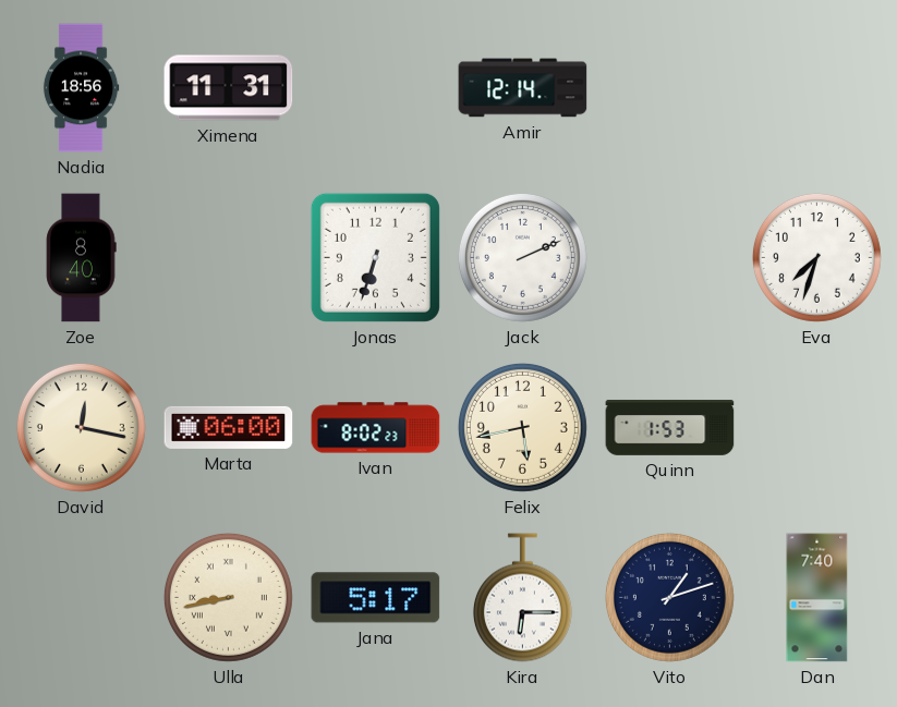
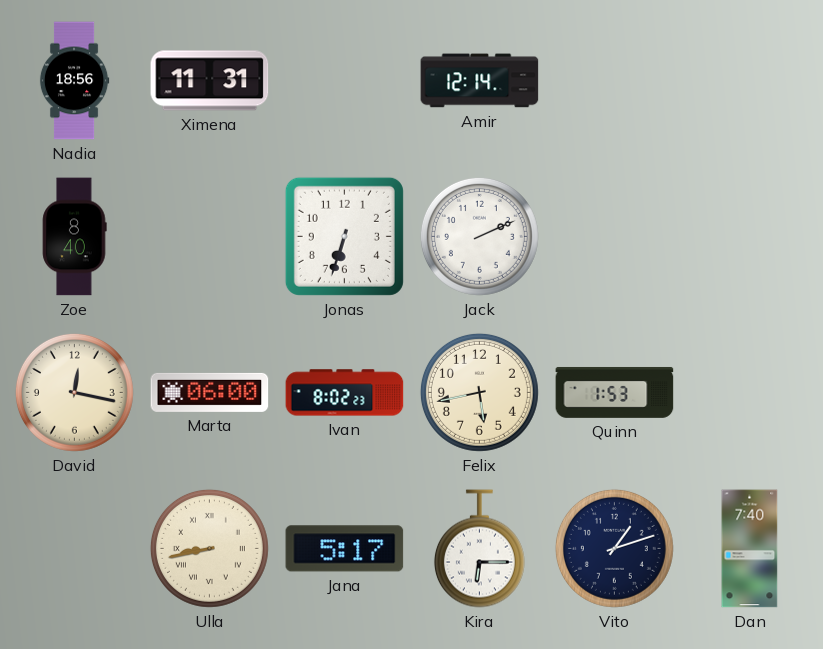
Eva: 7:33 -> none
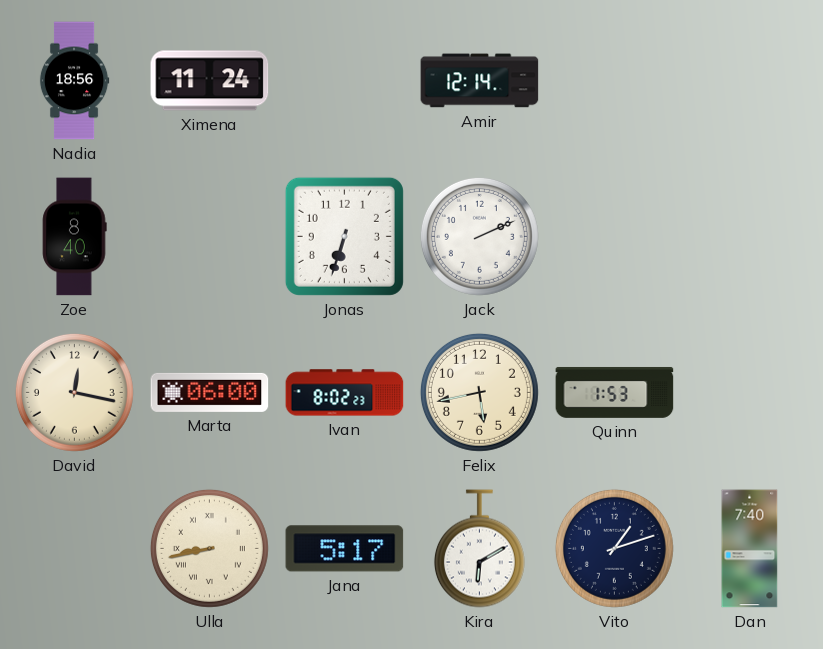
Ximena: 11:31 -> 11:24
Kira: 6:15 -> 6:10
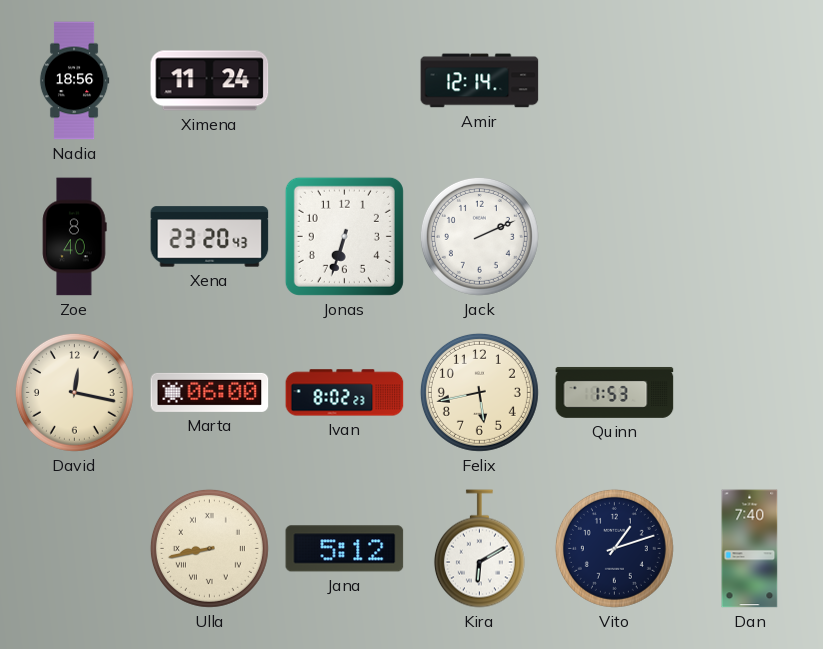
Xena: none -> 23:20
Jana: 5:17 -> 5:12
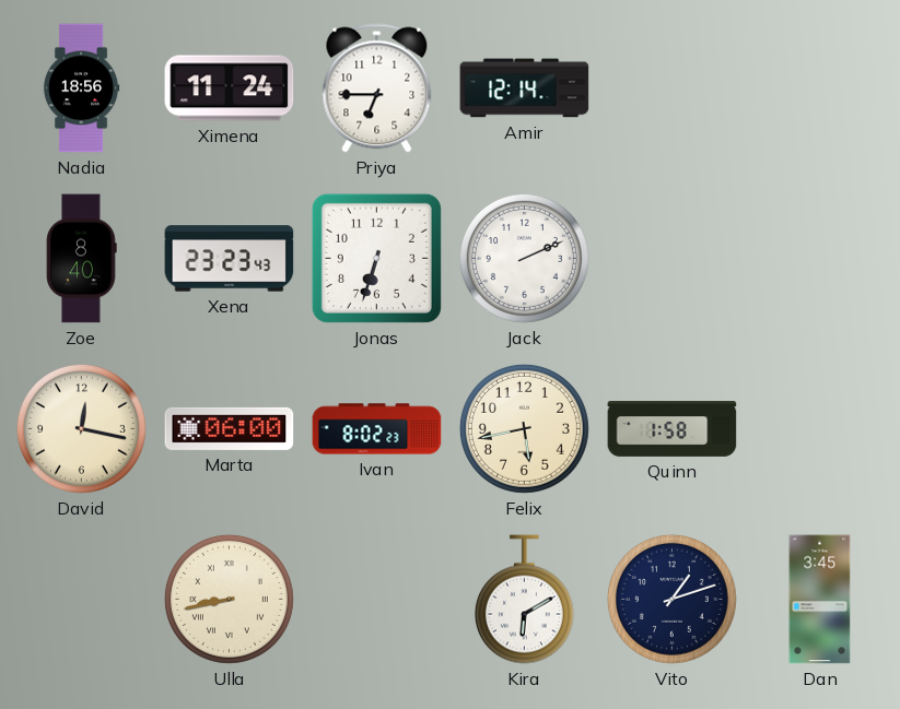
Priya: none -> 6:45
Xena: 23:20 -> 23:23
Quinn: 1:53 -> 1:58
Jana: 5:12 -> none
Dan: 7:40 -> 3:45
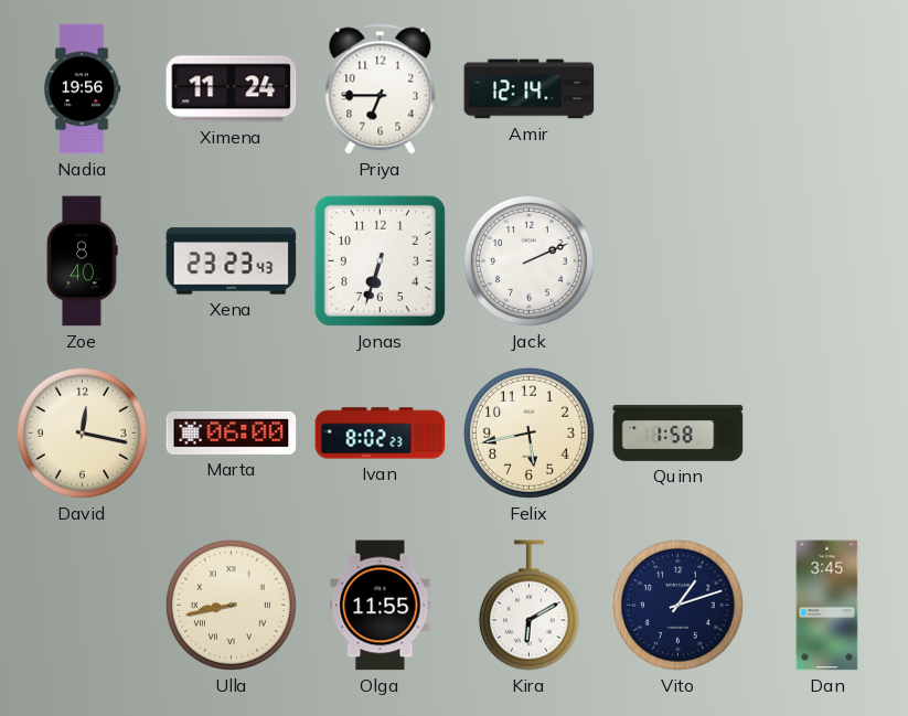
Nadia: 18:56 -> 19:56
Olga: none -> 11:55
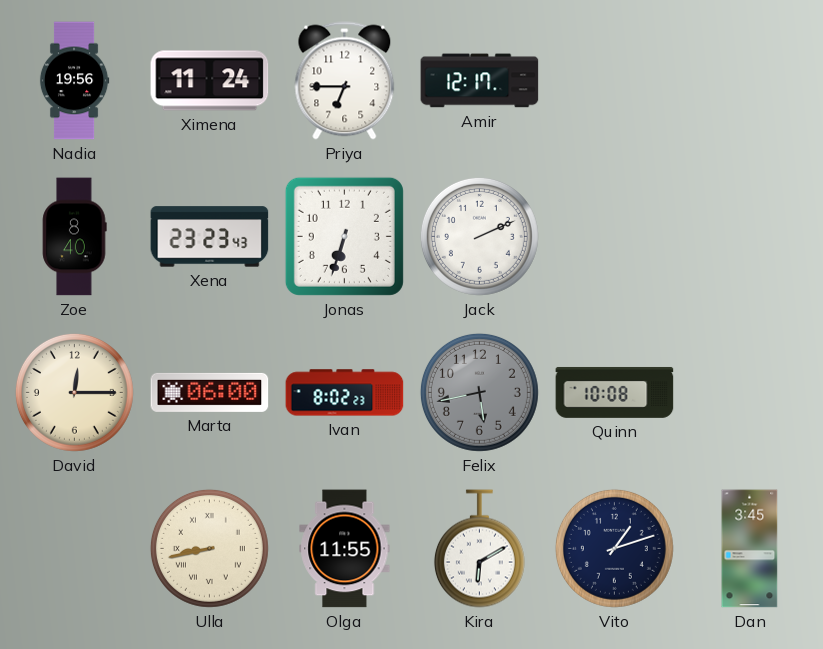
Amir: 12:14 -> 12:17
David: 12:17 -> 12:15
Felix dial: cream -> grey
Quinn: 1:58 -> 10:08
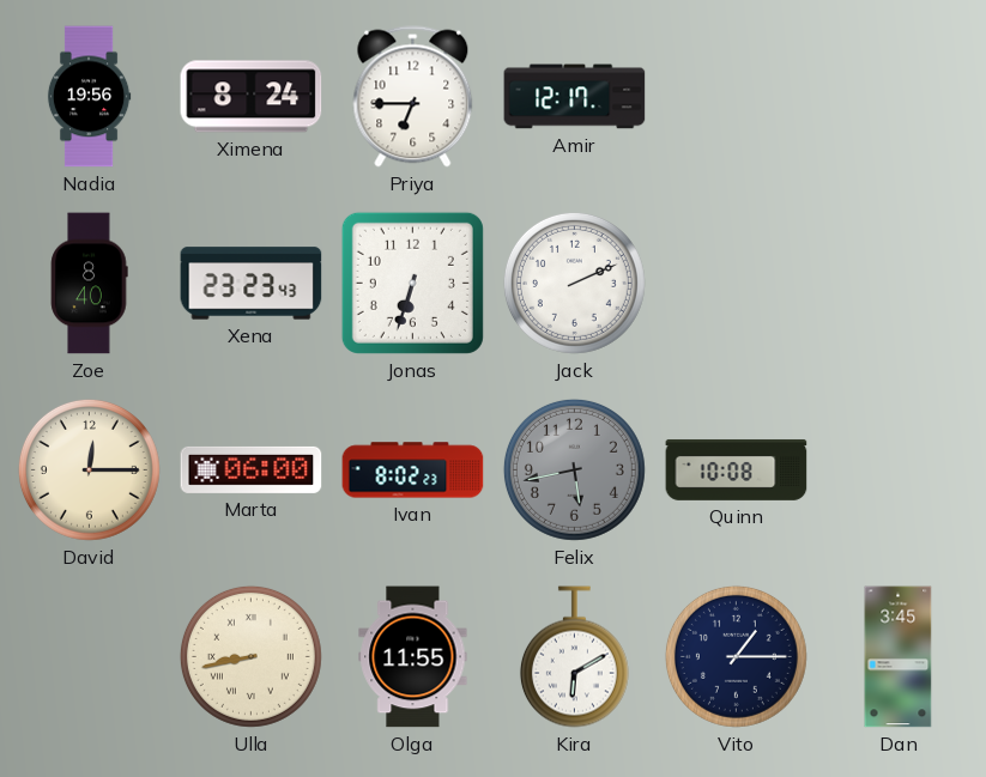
Ximena: 11:24 -> 8:24
Vito: 1:12 -> 1:15
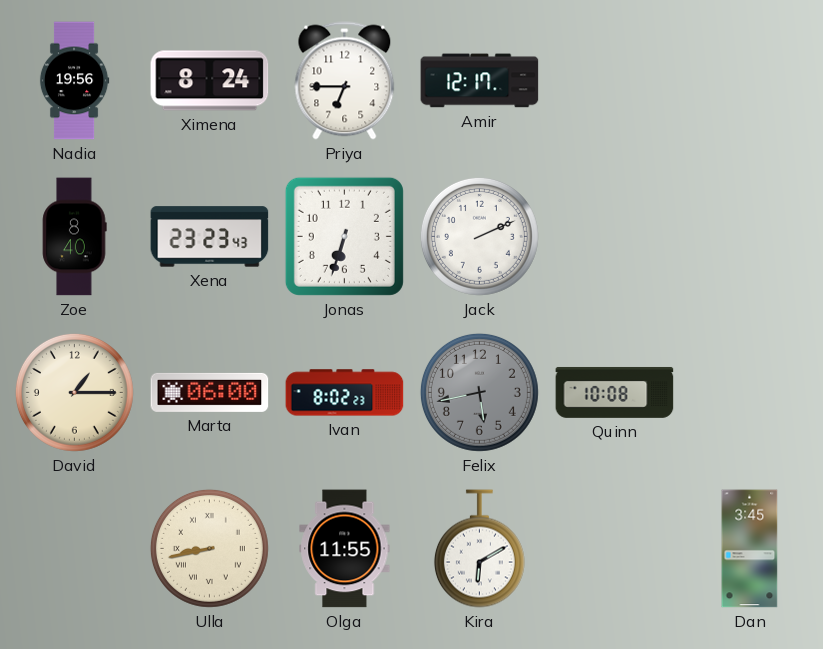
David: 12:15 -> 1:15
Vito: 1:15 -> none
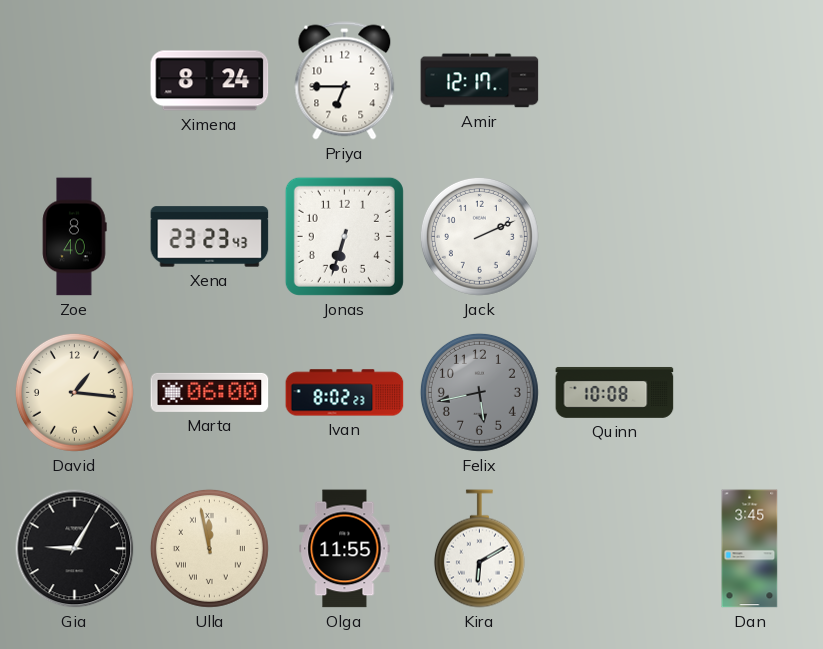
Nadia: 19:56 -> none
David: 1:15 -> 1:16
Gia: none -> 9:05
Ulla: 8:43 -> 11:58
